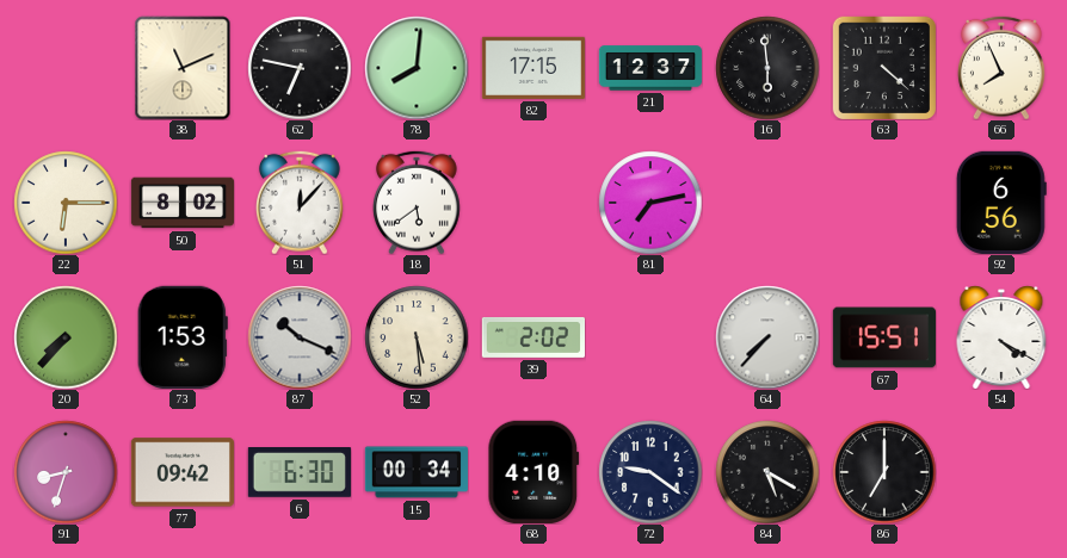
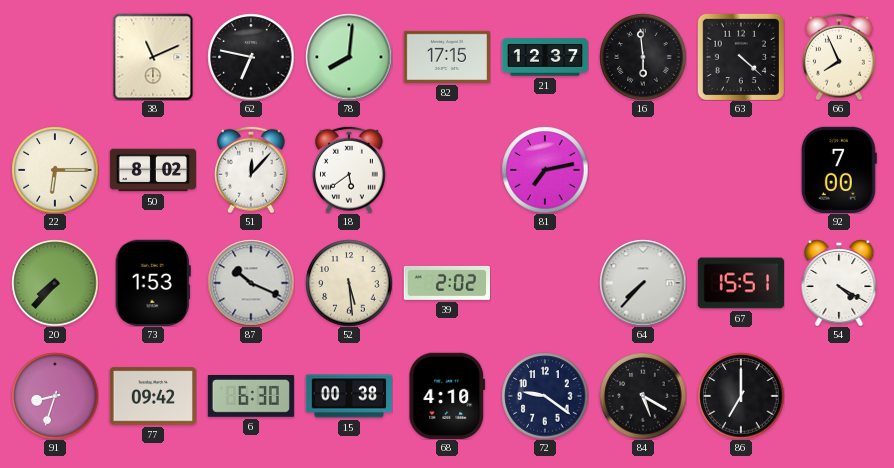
92: 6:56 -> 7:00
15: 00:34 -> 00:38
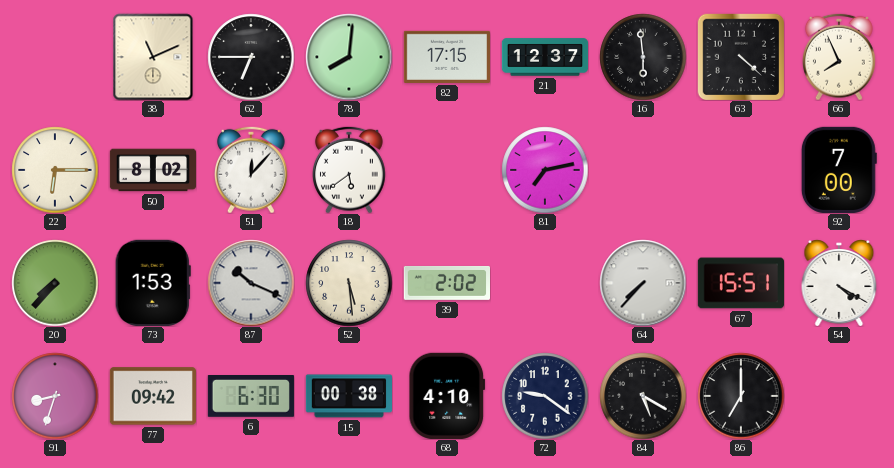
62: 6:47 -> 6:45
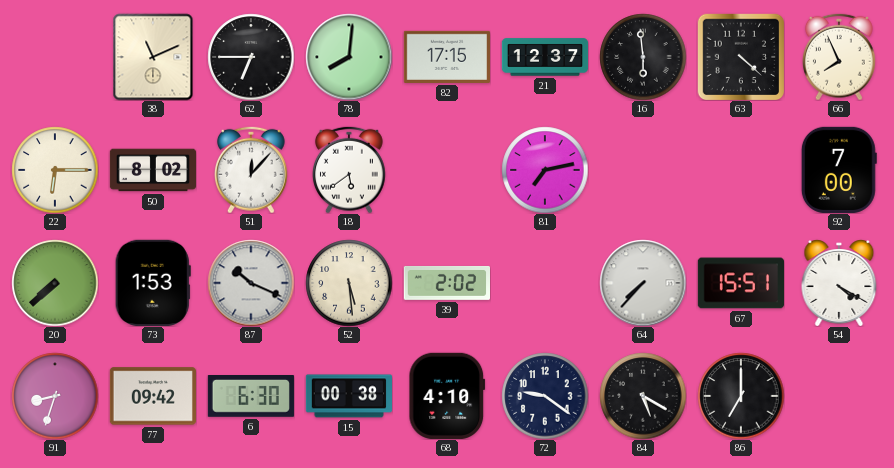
20: 7:37 -> 7:38
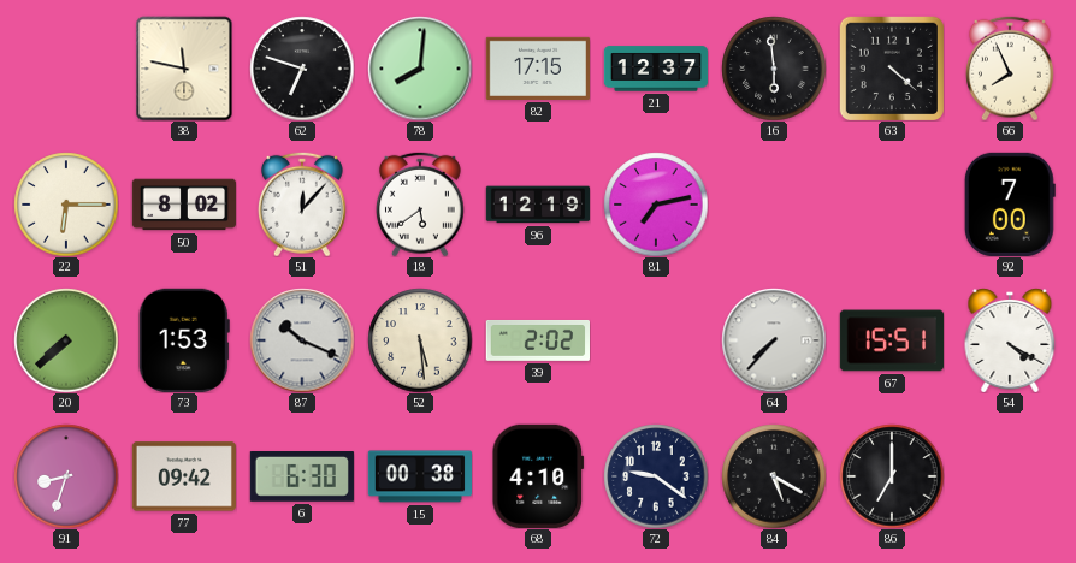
38: 11:11 -> 11:47
62: 6:45 -> 6:48
96: none -> 12:19
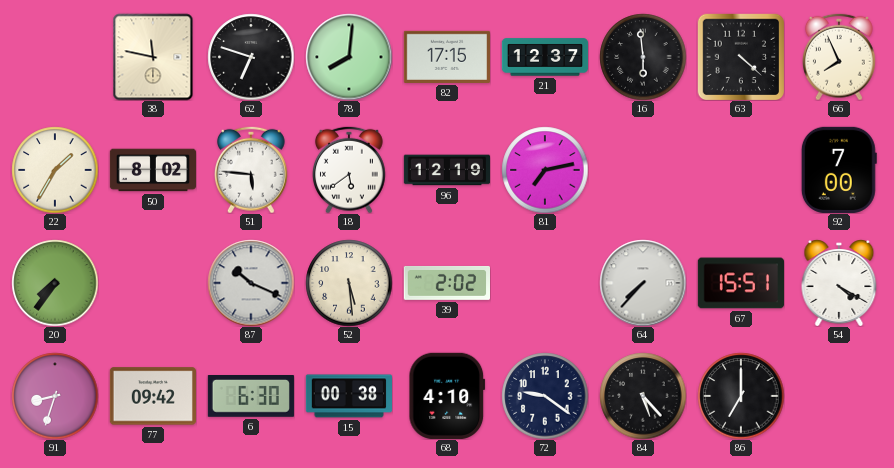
22: 6:15 -> 1:35
51: 12:07 -> 5:46
20: 7:38 -> 7:36
73: 1:53 -> none
84: 5:20 -> 5:23
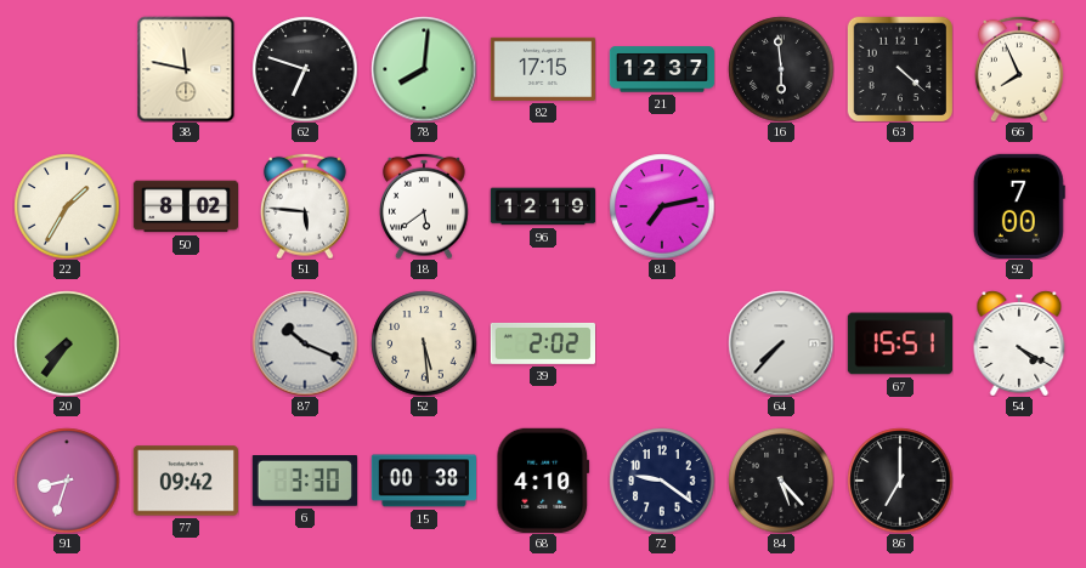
6: 6:30 -> 3:30
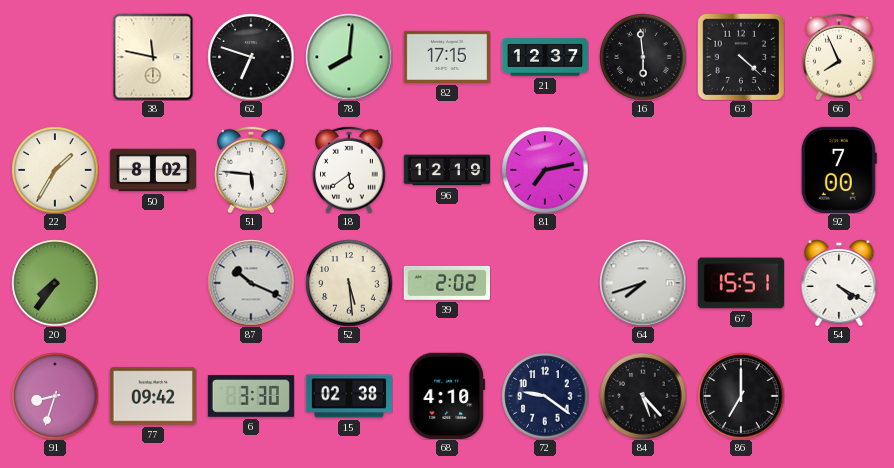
64: 7:37 -> 7:42
15: 00:38 -> 02:38
